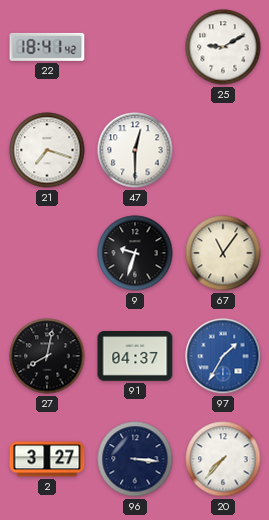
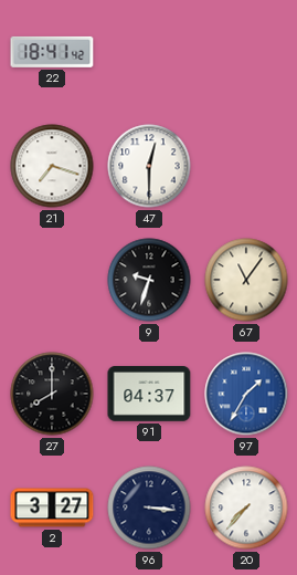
25: 9:10 -> none
27: 8:02 -> 8:00
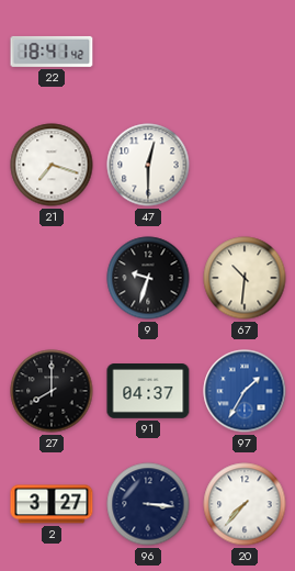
67: 11:06 -> 10:31
